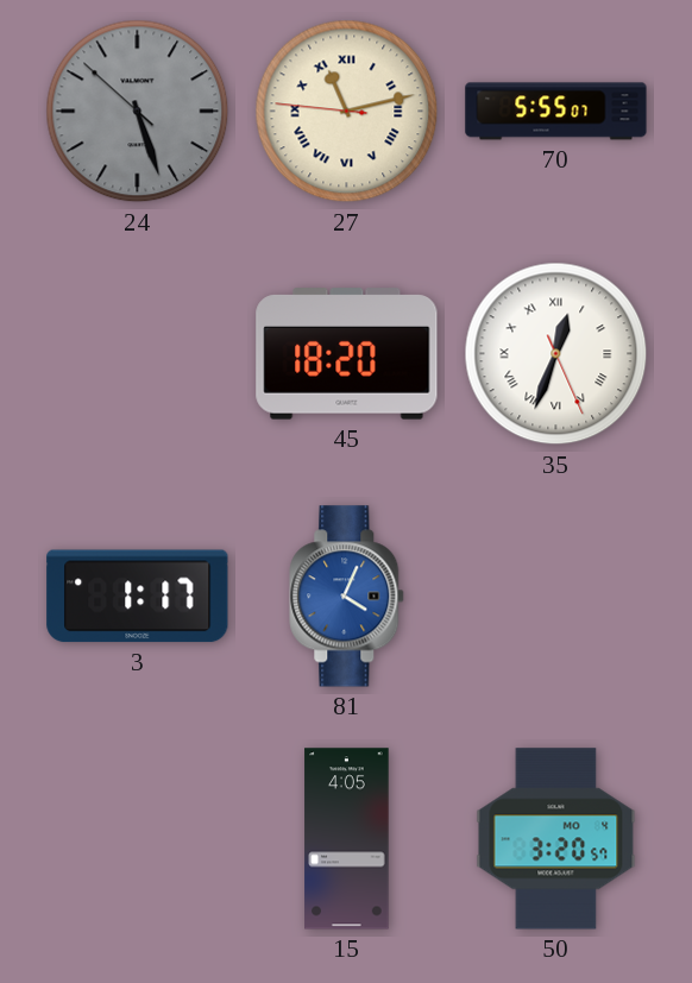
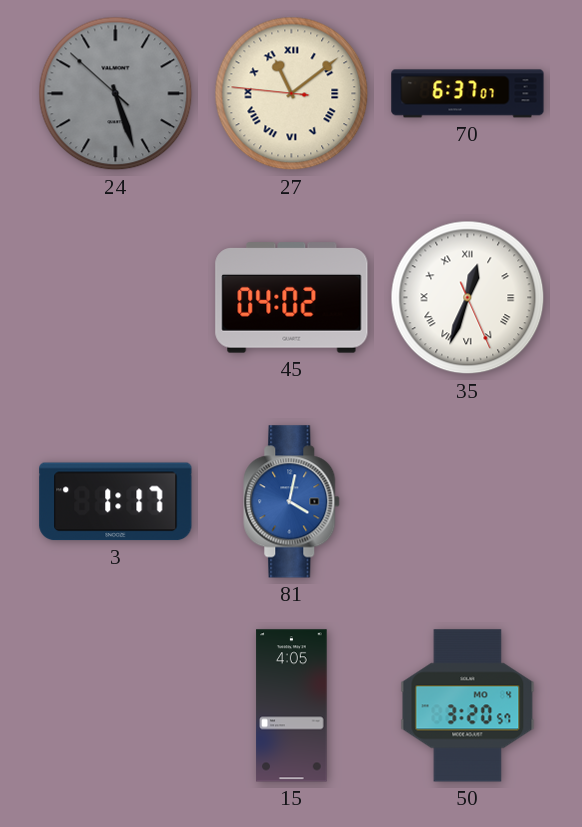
27: 11:12 -> 11:08
70: 5:55 -> 6:37
45: 18:20 -> 04:02
81: 4:04 -> 4:02
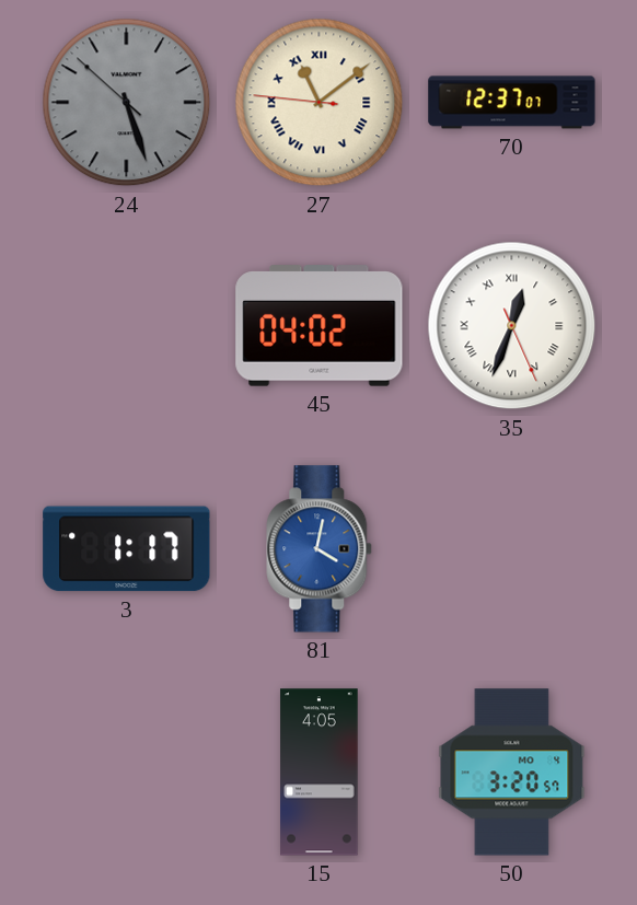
70: 6:37 -> 12:37
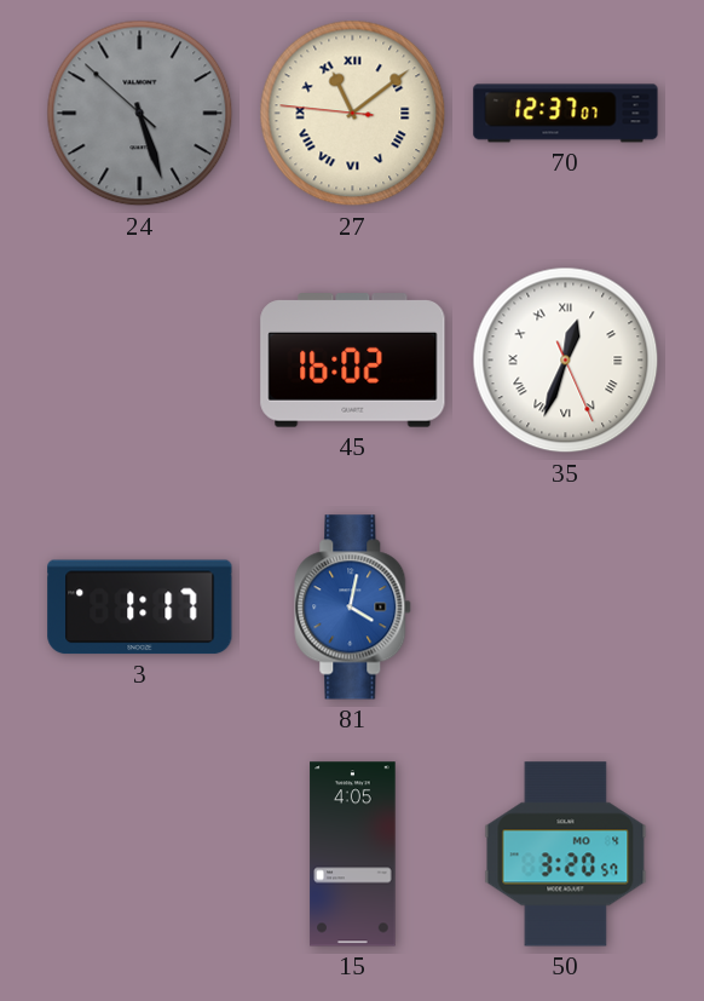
45: 04:02 -> 16:02
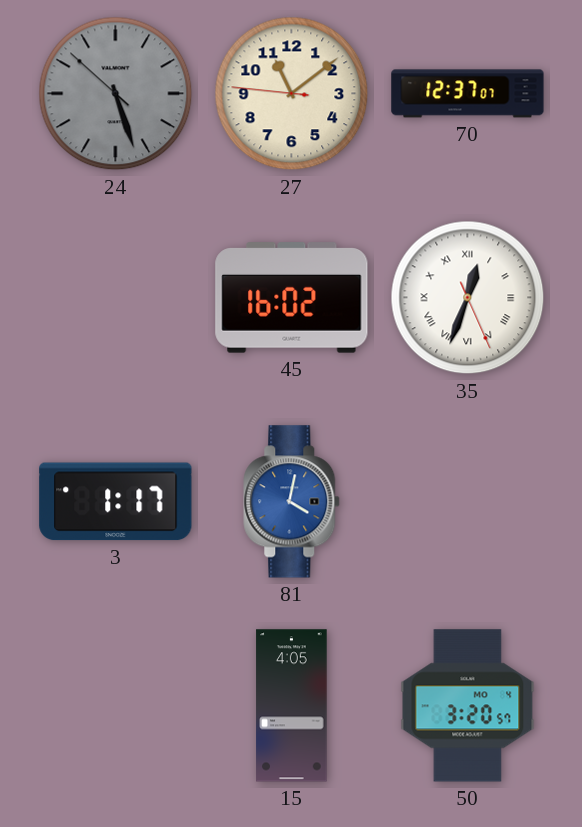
27 numerals: Roman -> Arabic
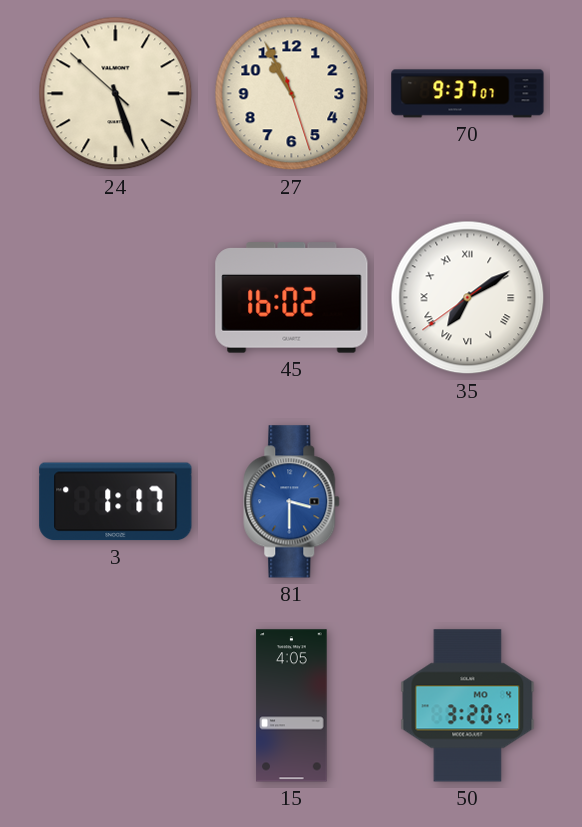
24 dial: grey -> cream
27: 11:08 -> 10:55
70: 12:37 -> 9:37
35: 12:33 -> 7:09
81: 4:02 -> 3:30
